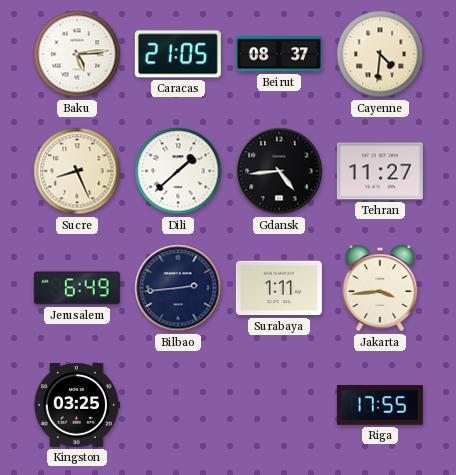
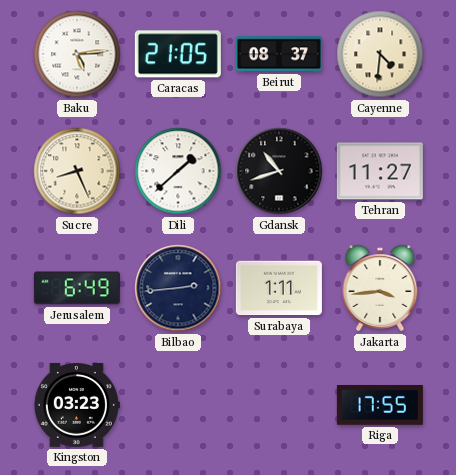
Gdansk: 4:44 -> 10:42
Kingston: 03:25 -> 03:23
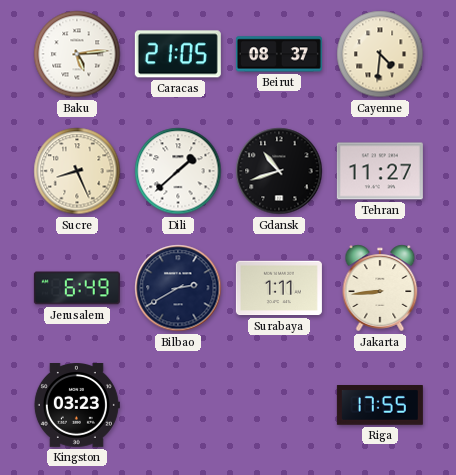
Bilbao: 2:44 -> 2:40
Jakarta: 3:44 -> 8:44
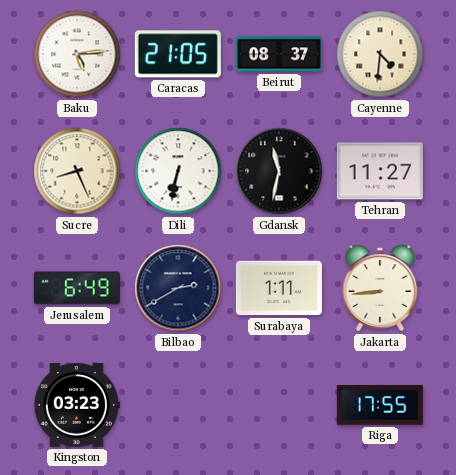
Dili: 1:38 -> 6:32
Gdansk: 10:42 -> 11:32
